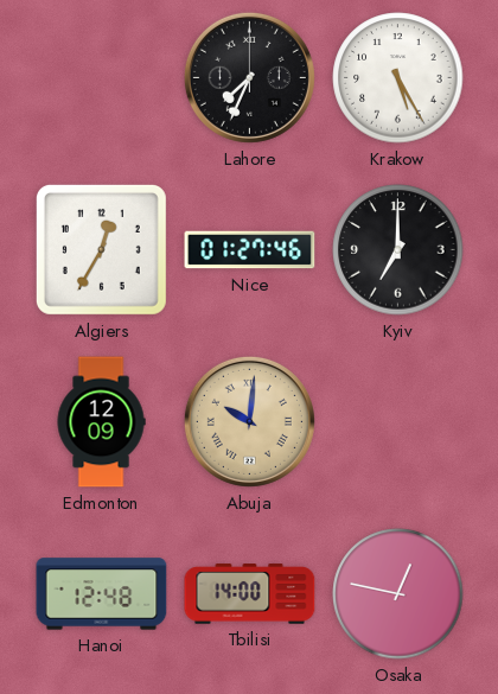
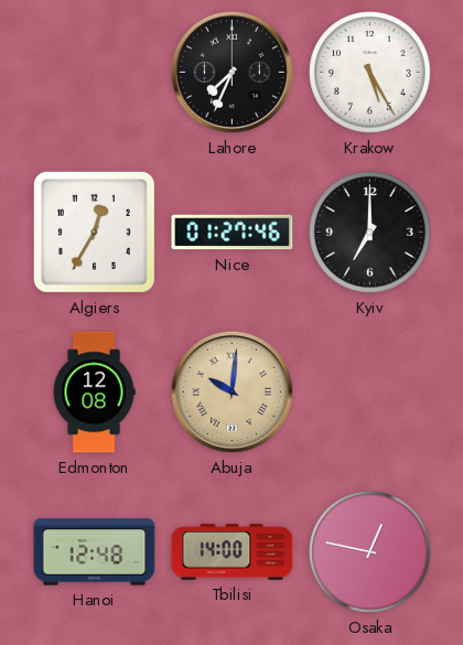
Edmonton: 12:09 -> 12:08
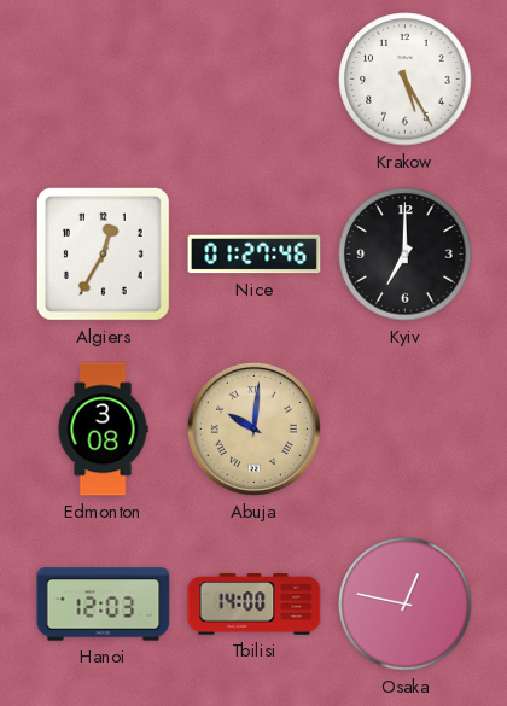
Lahore: 7:34 -> none
Edmonton: 12:08 -> 3:08
Hanoi: 12:48 -> 12:03
